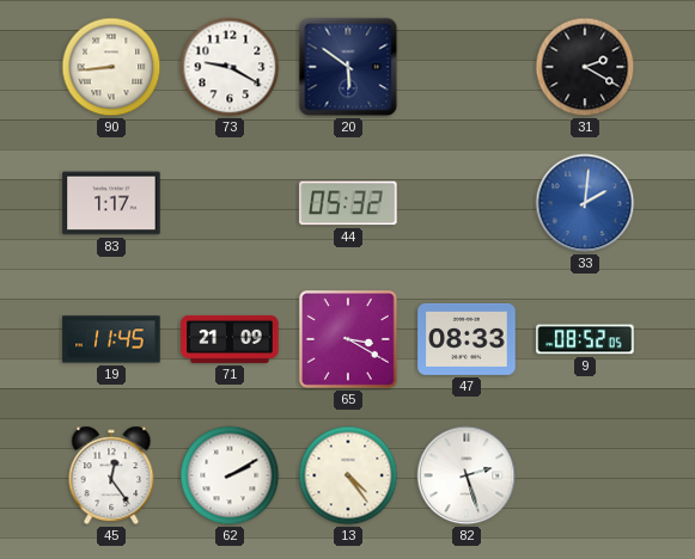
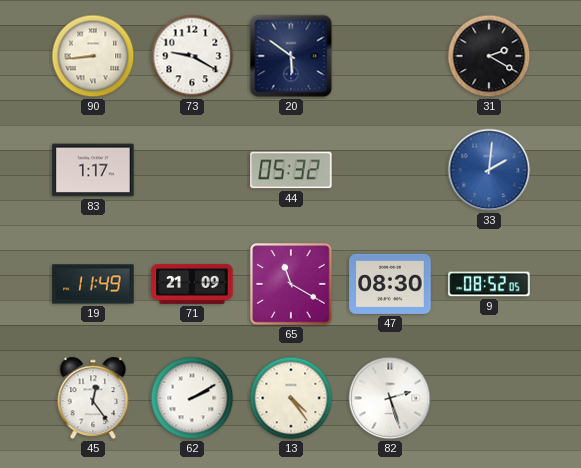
19: 11:45 -> 11:49
65: 3:20 -> 11:20
47: 08:33 -> 08:30
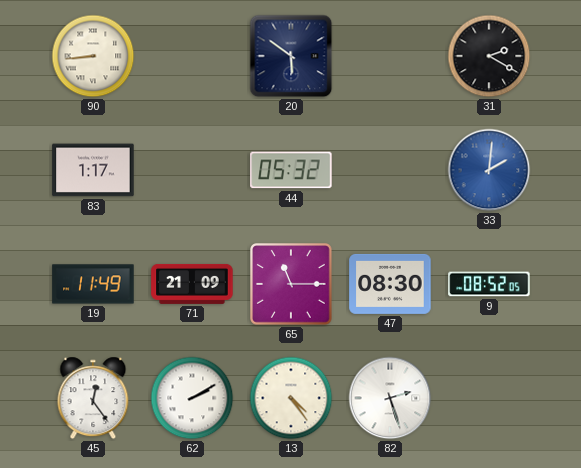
73: 9:20 -> none
65: 11:20 -> 11:15
